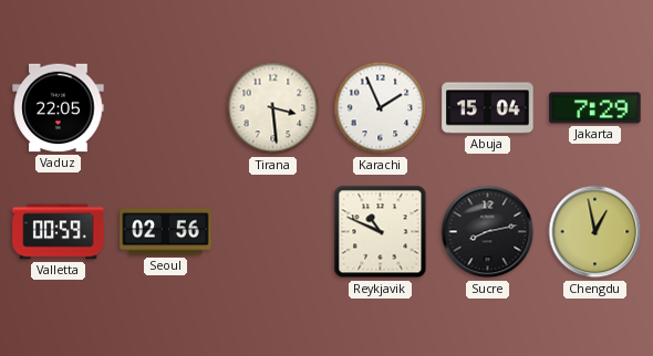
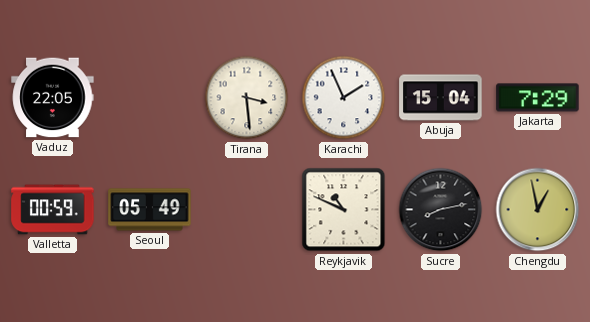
Seoul: 02:56 -> 05:49
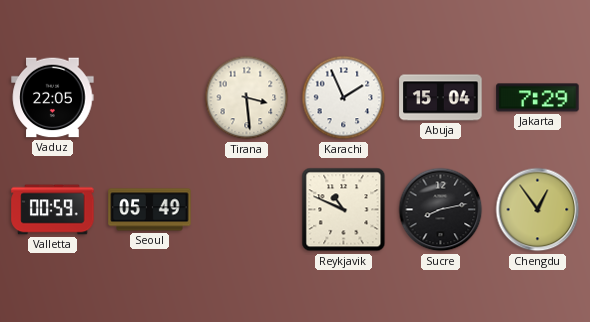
Chengdu: 12:58 -> 12:54
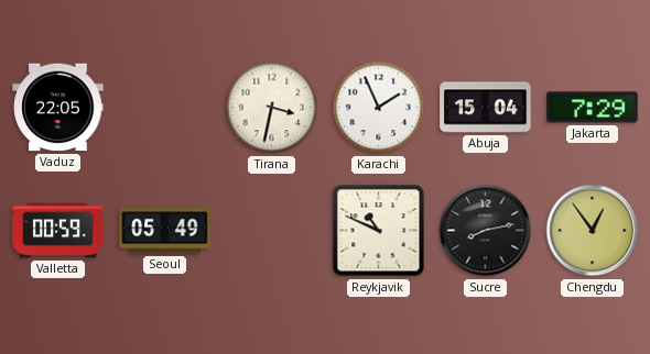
Tirana: 3:29 -> 3:32
